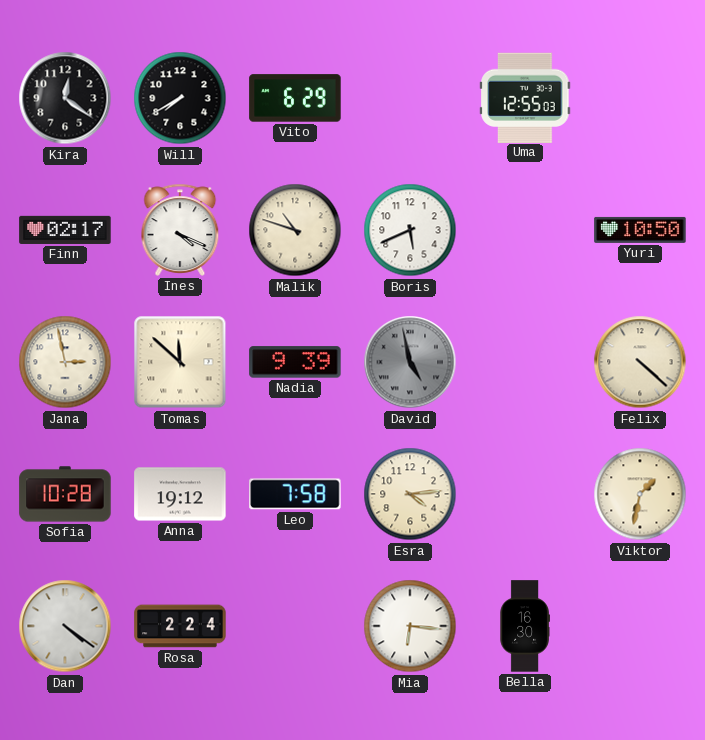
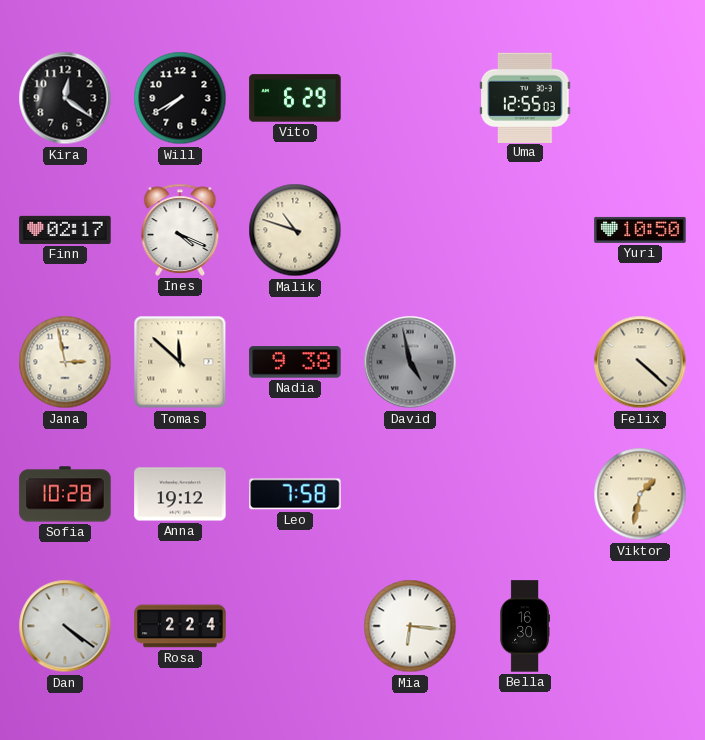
Boris: 5:41 -> none
Nadia: 9:39 -> 9:38
Esra: 4:14 -> none
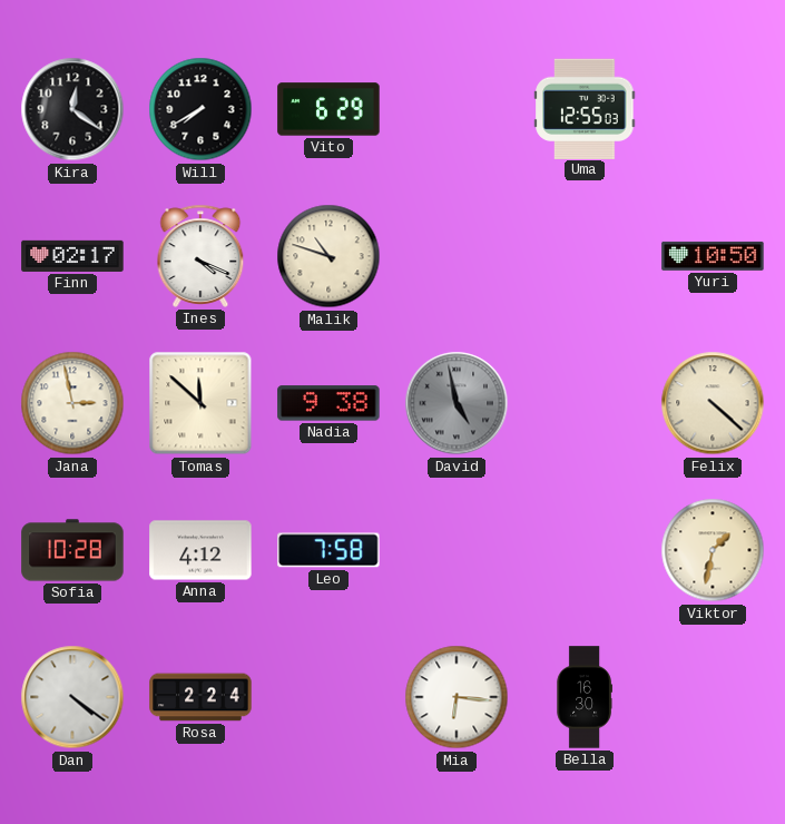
Anna: 19:12 -> 4:12
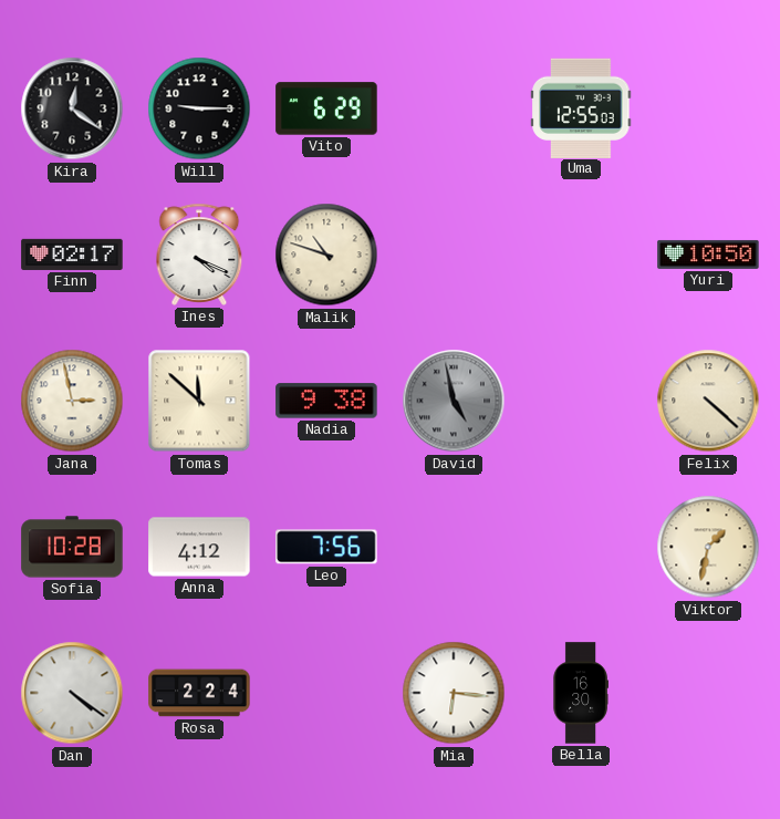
Will: 7:40 -> 9:15
Leo: 7:58 -> 7:56
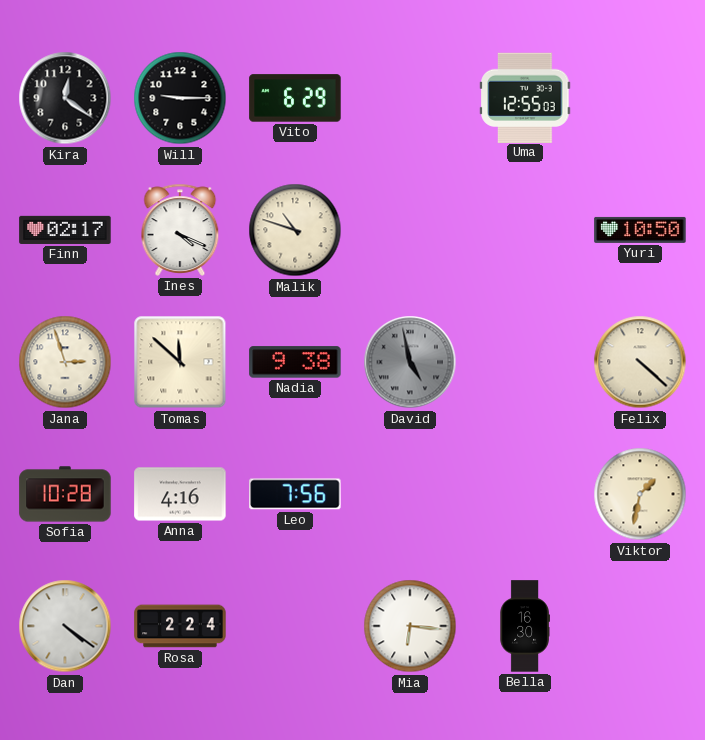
Jana: 2:58 -> 2:57
Anna: 4:12 -> 4:16
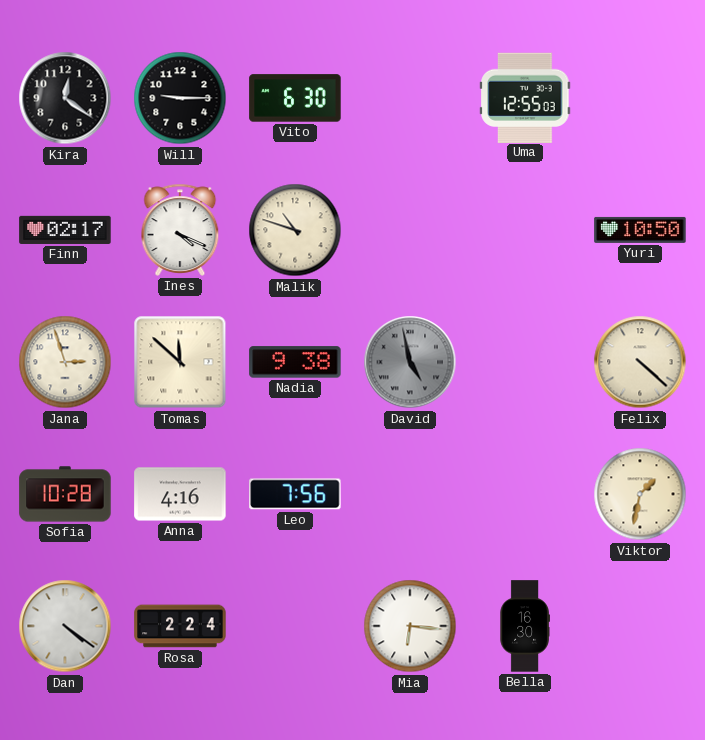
Vito: 6:29 -> 6:30
